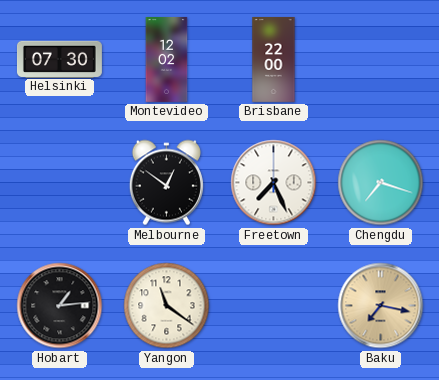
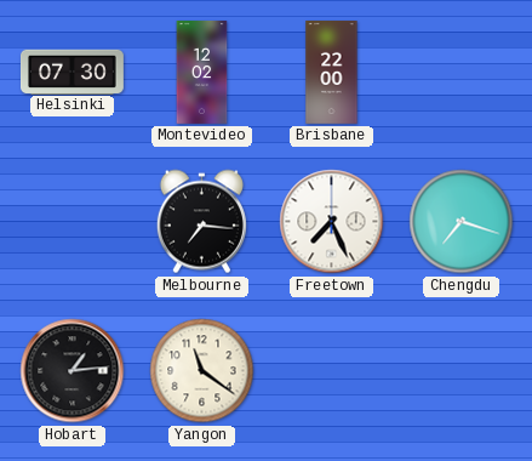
Melbourne: 12:51 -> 7:16
Baku: 7:17 -> none
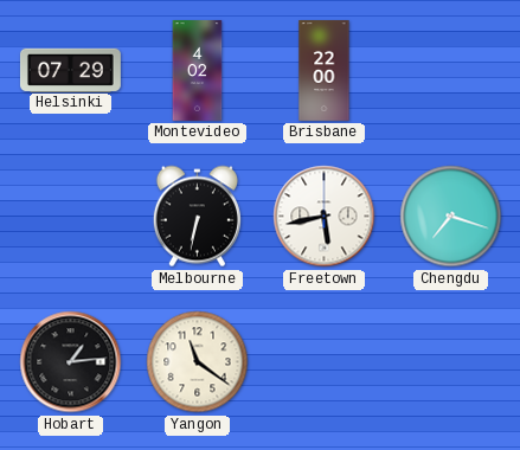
Helsinki: 07:30 -> 07:29
Montevideo: 12:02 -> 4:02
Melbourne: 7:16 -> 6:32
Freetown: 7:26 -> 5:43
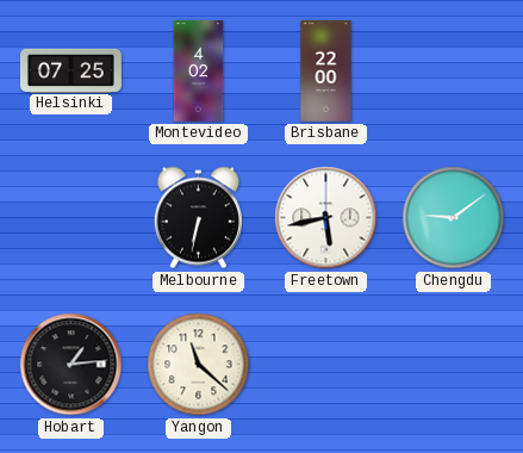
Helsinki: 07:29 -> 07:25
Chengdu: 7:18 -> 9:09
Yangon: 11:21 -> 11:22
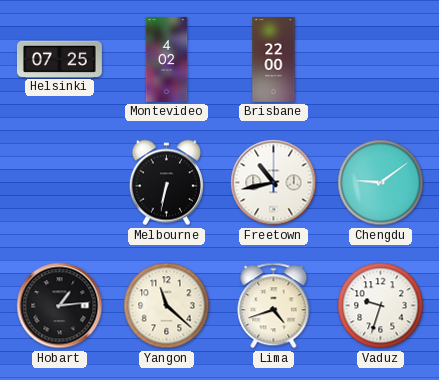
Freetown: 5:43 -> 10:43
Lima: none -> 4:42
Vaduz: none -> 9:33
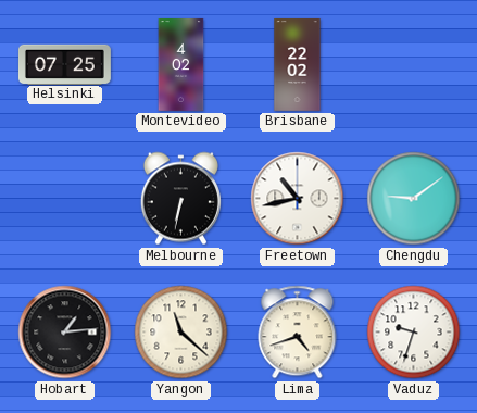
Brisbane: 22:00 -> 22:02
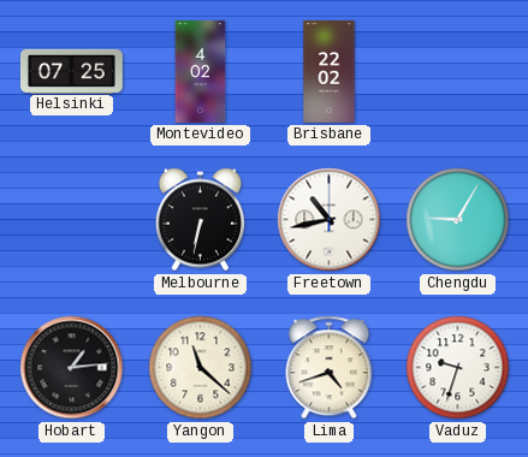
Chengdu: 9:09 -> 9:05
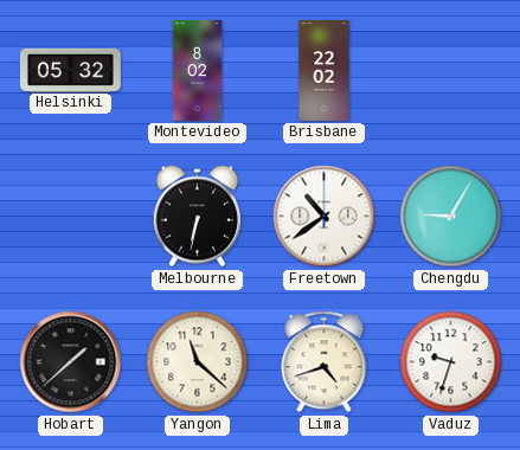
Helsinki: 07:25 -> 05:32
Montevideo: 4:02 -> 8:02
Freetown: 10:43 -> 10:39
Hobart: 1:14 -> 1:38
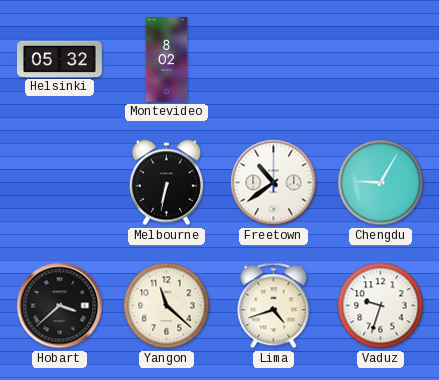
Brisbane: 22:02 -> none
Hobart: 1:38 -> 3:38
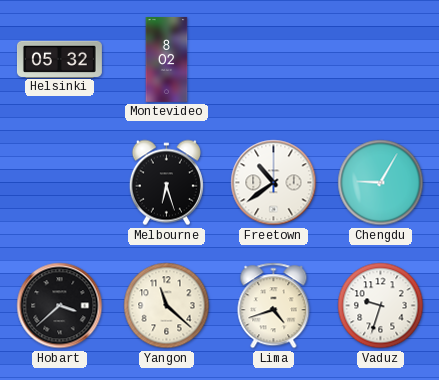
Melbourne: 6:32 -> 6:27
